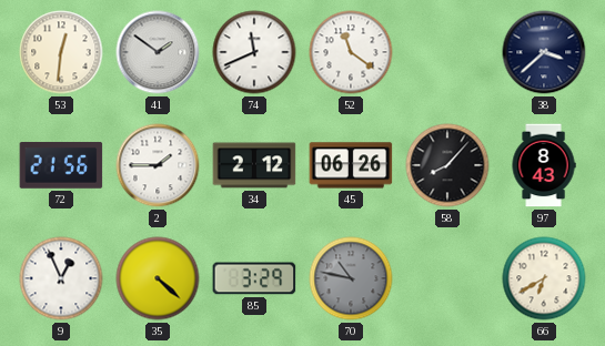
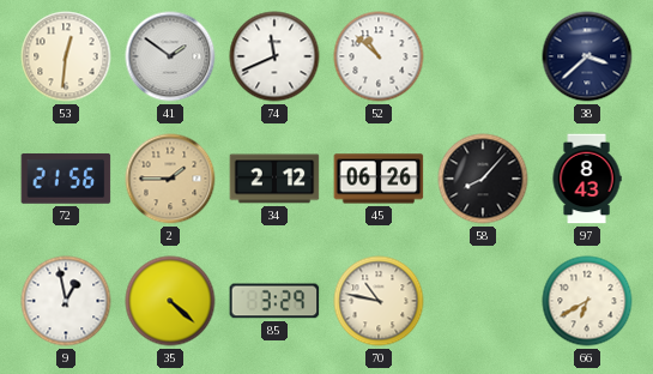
52: 11:21 -> 10:52
2 dial: white -> champagne
9: 12:56 -> 12:58
70 dial: grey -> cream
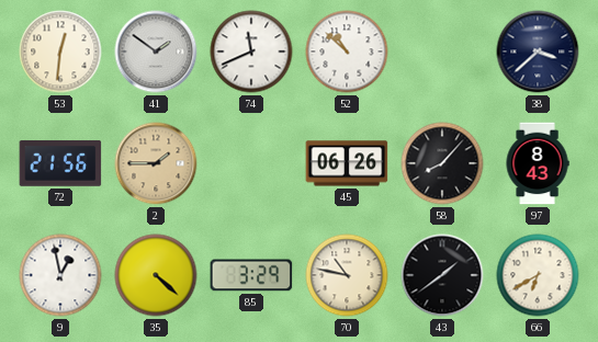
34: 2:12 -> none
43: none -> 1:39
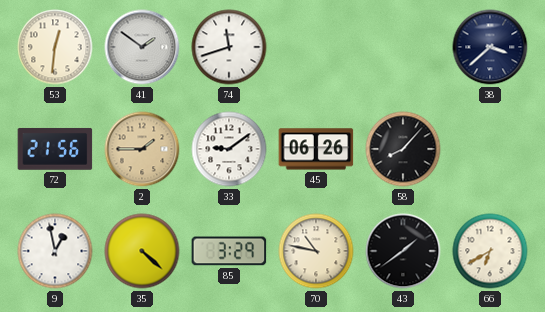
74: 11:41 -> 11:42
52: 10:52 -> none
33: none -> 9:09
97: 8:43 -> none
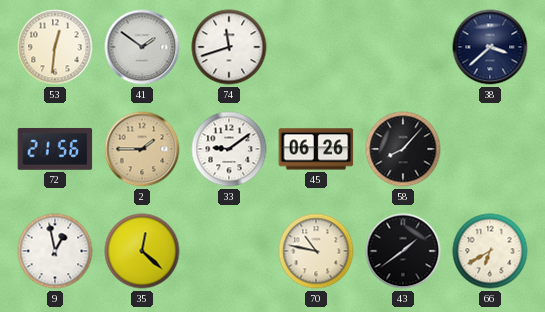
35: 4:22 -> 12:22
85: 3:29 -> none
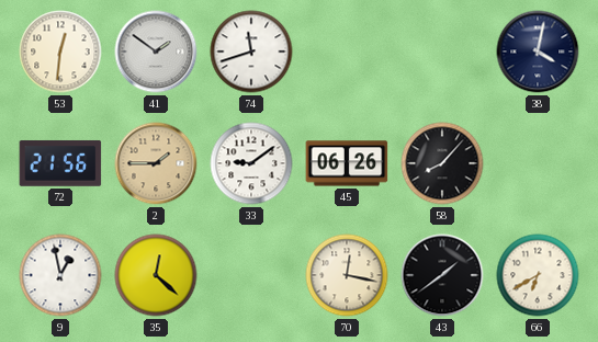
38: 3:38 -> 4:02
70: 10:47 -> 12:17
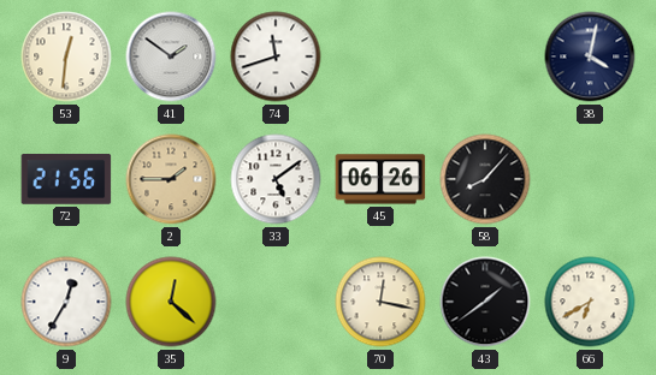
33: 9:09 -> 5:09
9: 12:58 -> 12:35
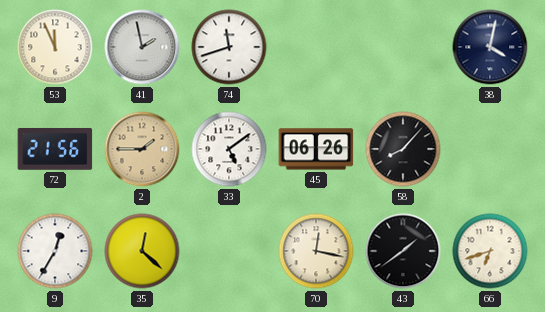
53: 12:31 -> 11:56
41: 1:51 -> 1:58
66: 6:40 -> 6:42
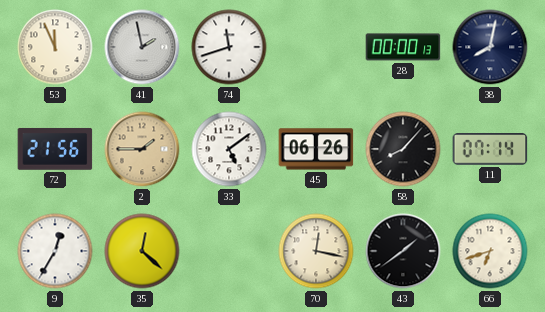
28: none -> 00:00
38: 4:02 -> 8:02
11: none -> 07:14
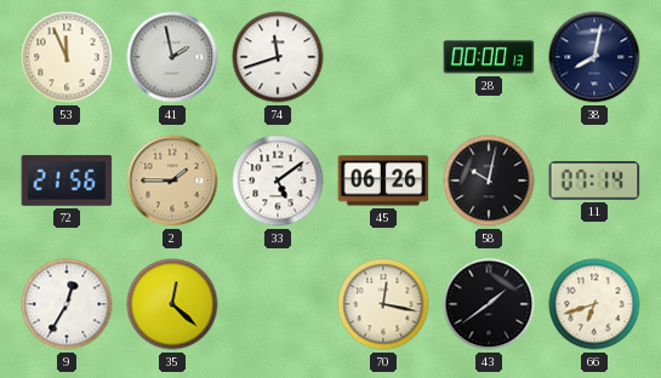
58: 8:07 -> 10:02
